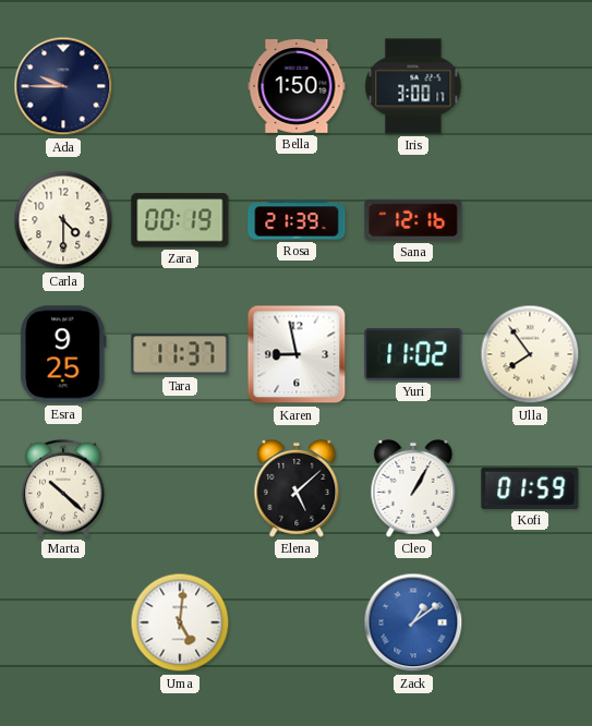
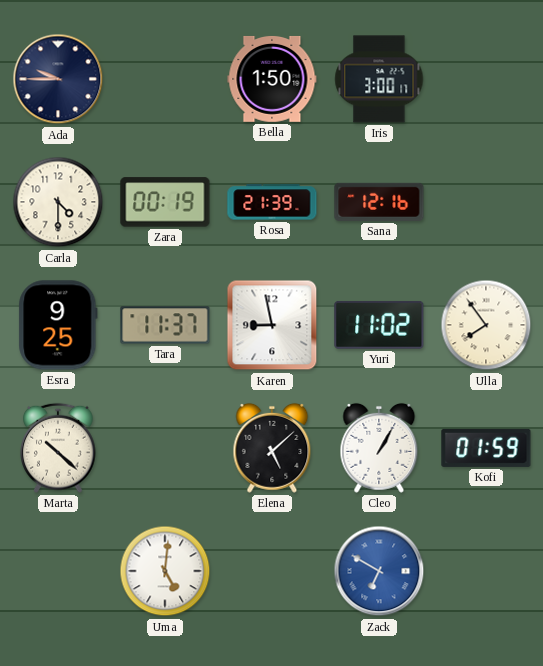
Zack: 1:09 -> 6:50
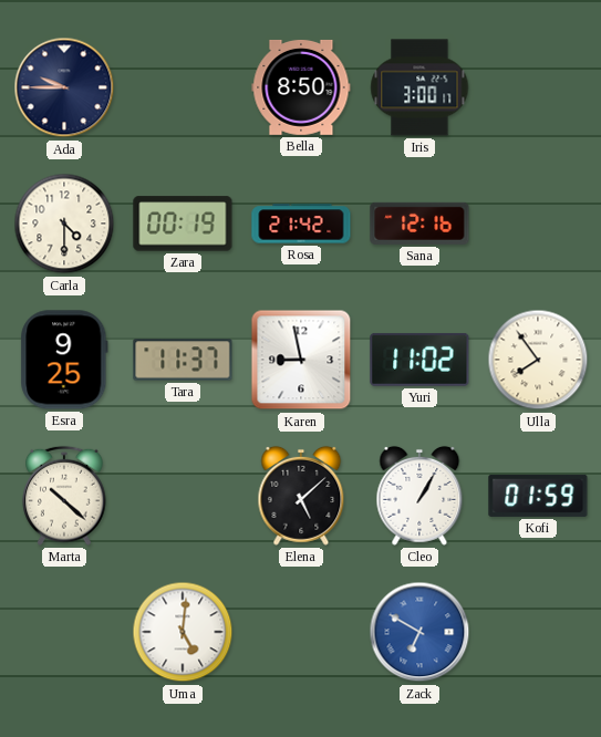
Bella: 1:50 -> 8:50
Rosa: 21:39 -> 21:42
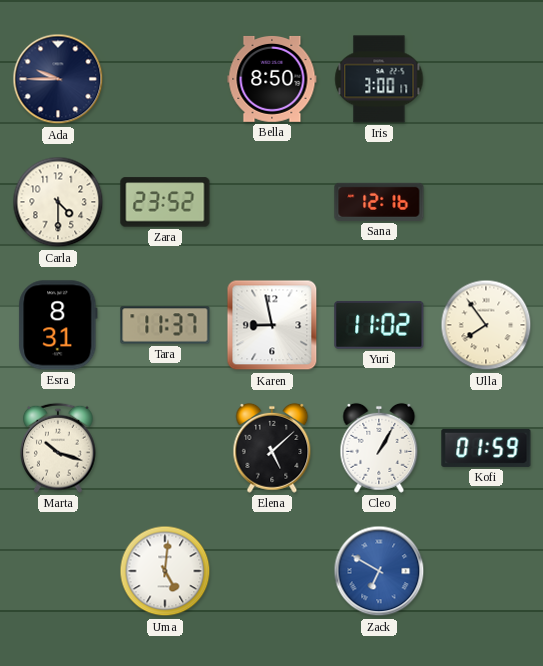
Zara: 00:19 -> 23:52
Rosa: 21:42 -> none
Esra: 9:25 -> 8:31
Marta: 10:22 -> 10:18
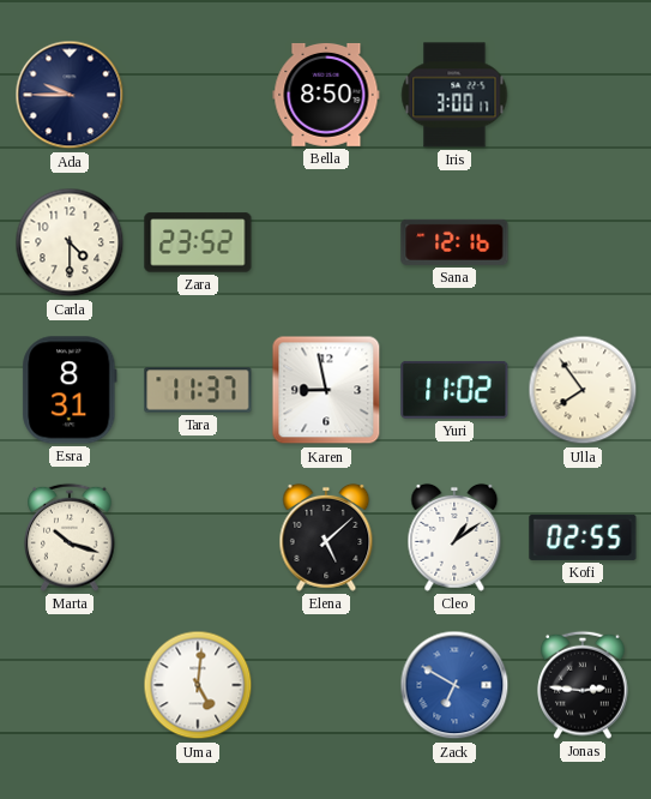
Cleo: 1:05 -> 1:09
Kofi: 01:59 -> 02:55
Jonas: none -> 2:46
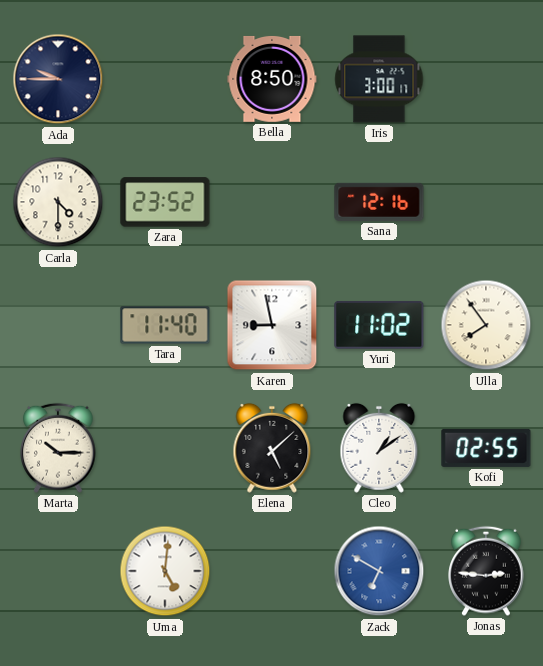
Esra: 8:31 -> none
Tara: 11:37 -> 11:40
Marta: 10:18 -> 10:15
